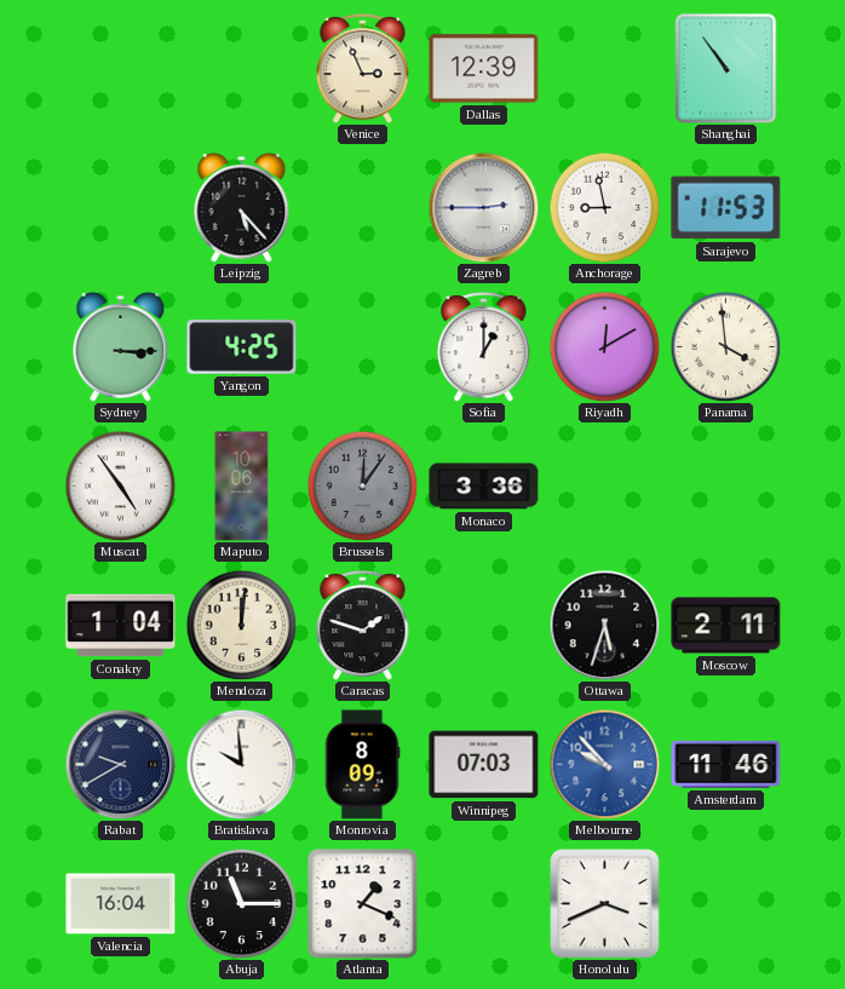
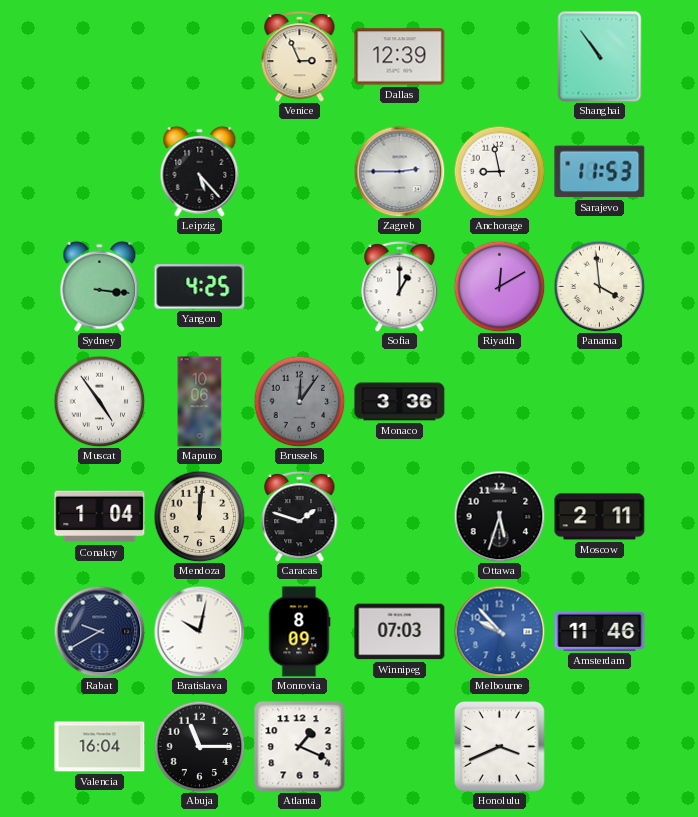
Sydney: 3:15 -> 3:16
Bratislava: 9:59 -> 10:02
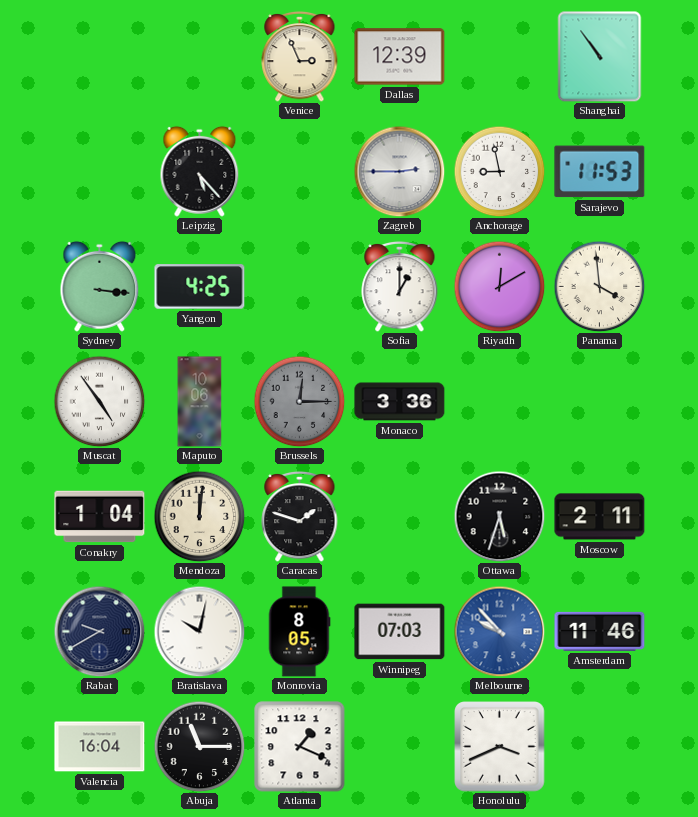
Brussels: 12:06 -> 12:15
Monrovia: 8:09 -> 8:05
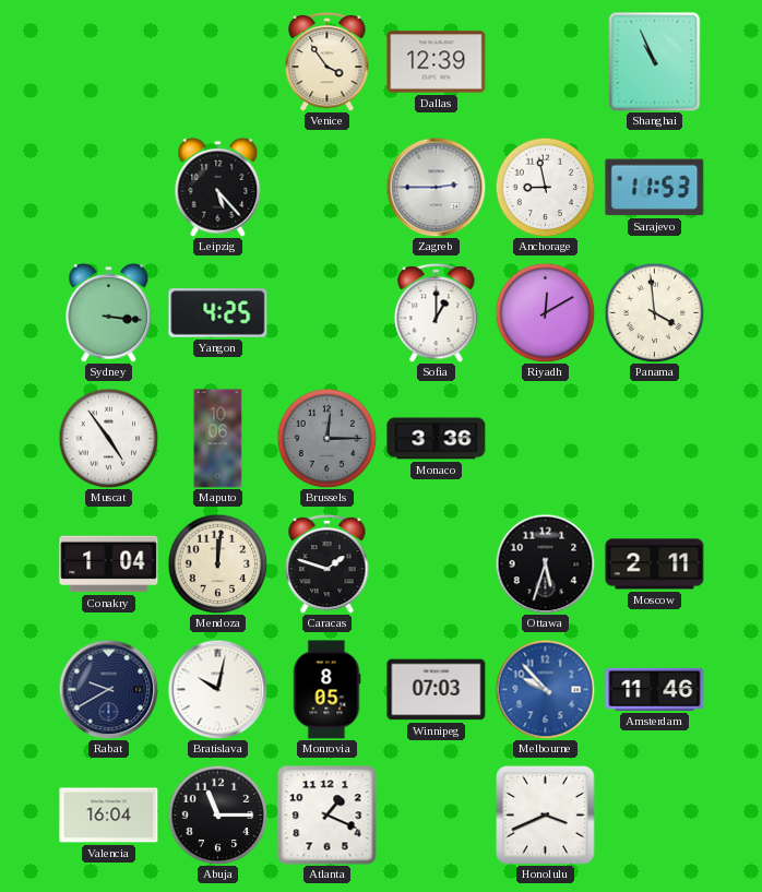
Venice: 2:56 -> 3:54
Shanghai: 10:54 -> 10:56
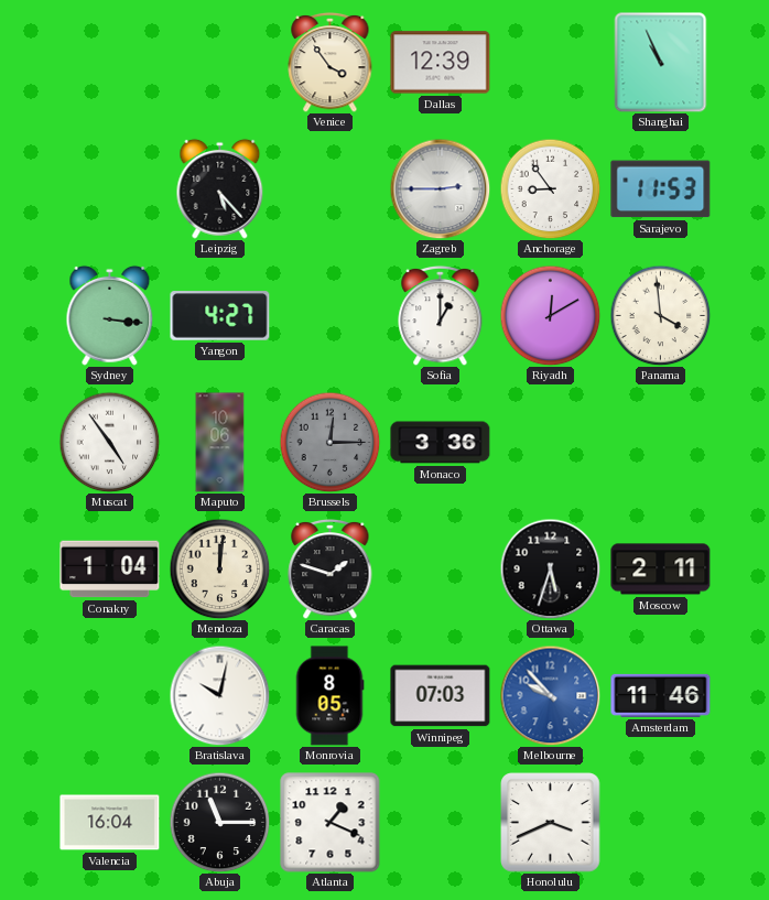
Anchorage: 8:58 -> 8:54
Yangon: 4:25 -> 4:27
Rabat: 9:40 -> none
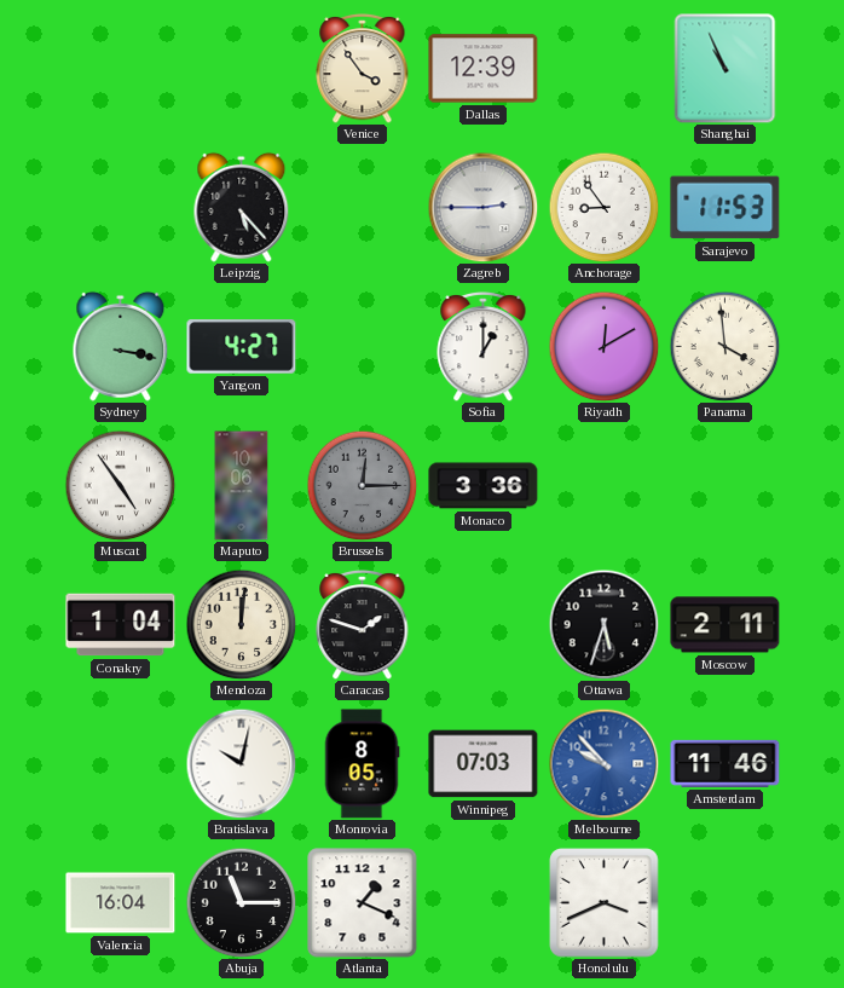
Sydney: 3:16 -> 3:17
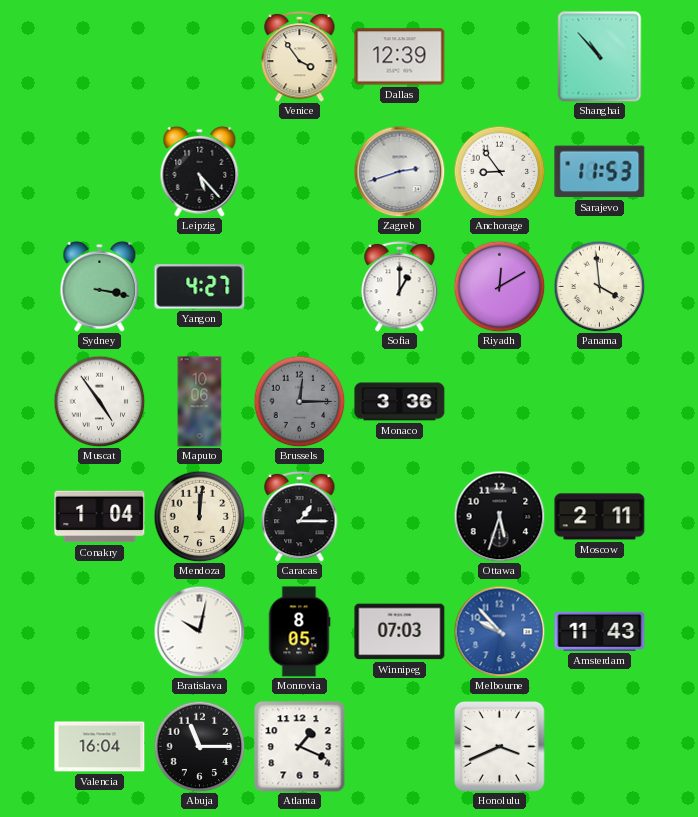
Shanghai: 10:56 -> 10:53
Zagreb: 2:45 -> 2:42
Caracas: 1:48 -> 1:15
Amsterdam: 11:46 -> 11:43
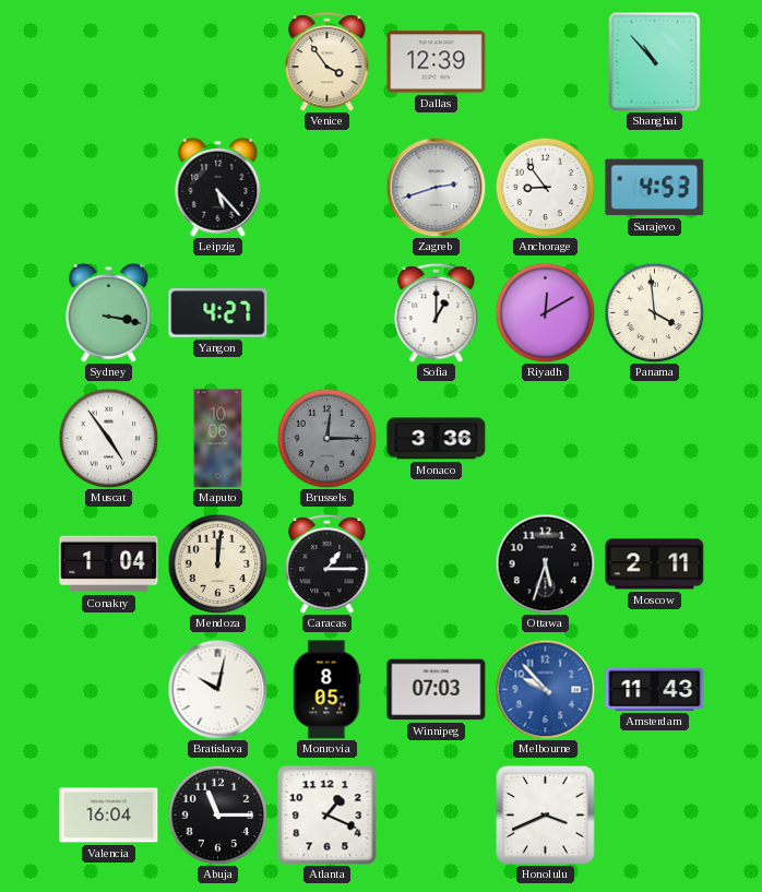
Sarajevo: 11:53 -> 4:53
